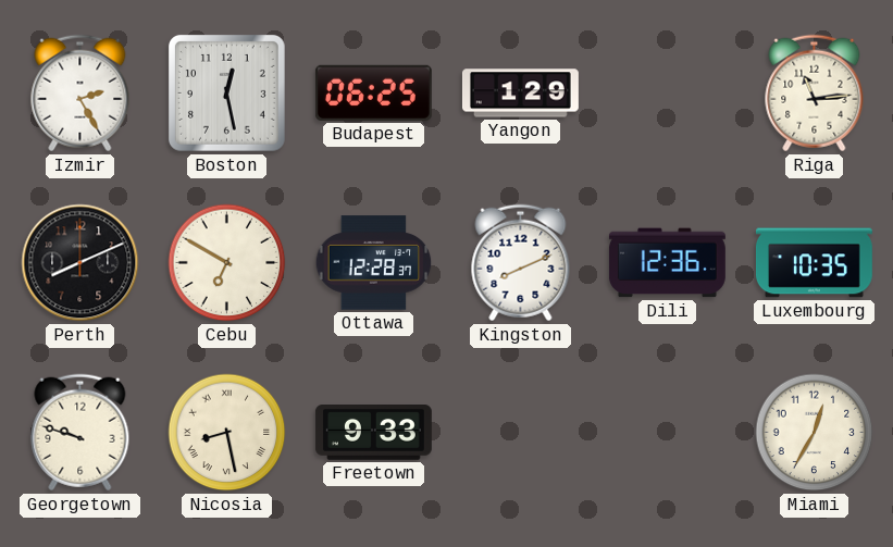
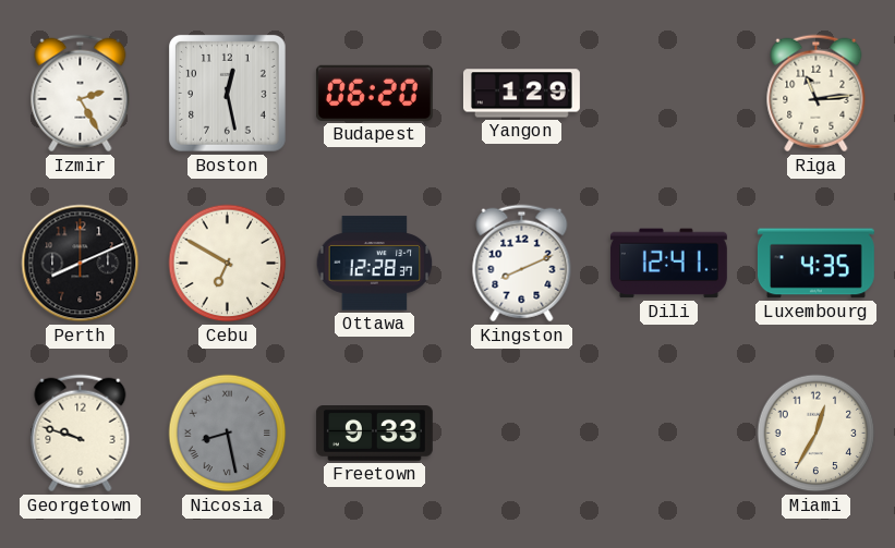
Budapest: 06:25 -> 06:20
Dili: 12:36 -> 12:41
Luxembourg: 10:35 -> 4:35
Nicosia dial: cream -> grey
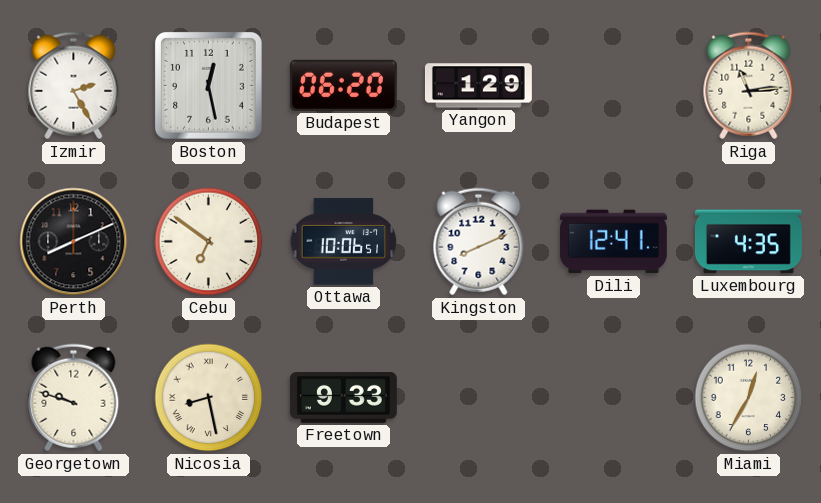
Cebu: 6:50 -> 6:51
Ottawa: 12:28 -> 10:06
Nicosia dial: grey -> cream
